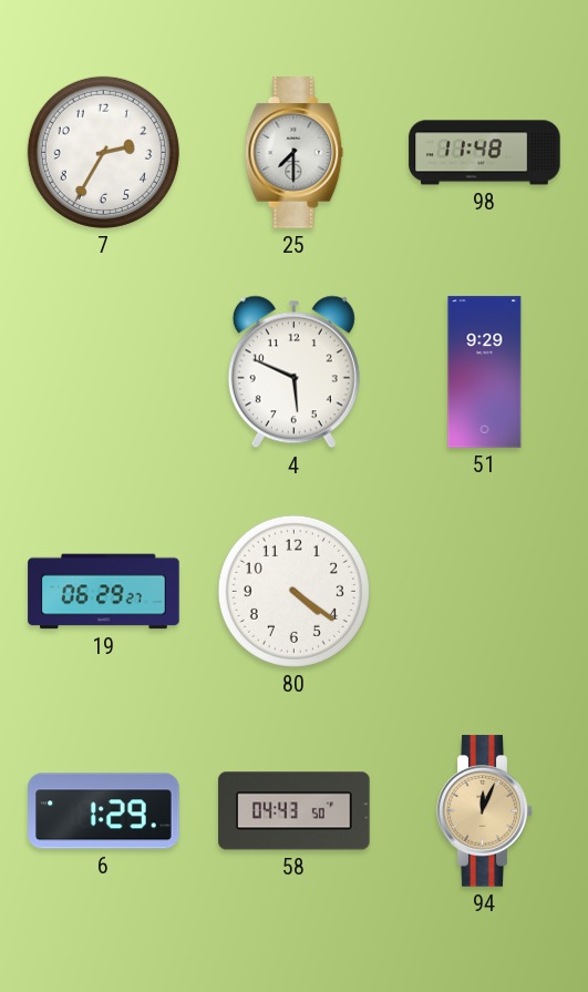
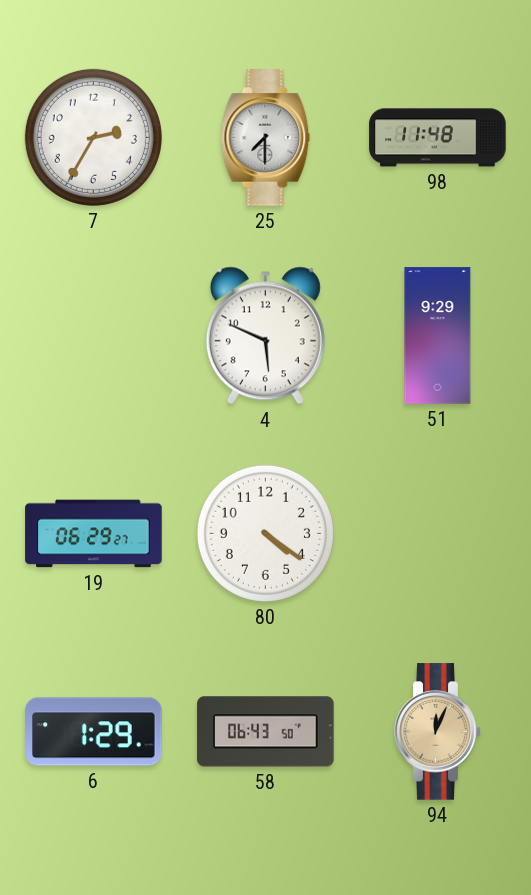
58: 04:43 -> 06:43
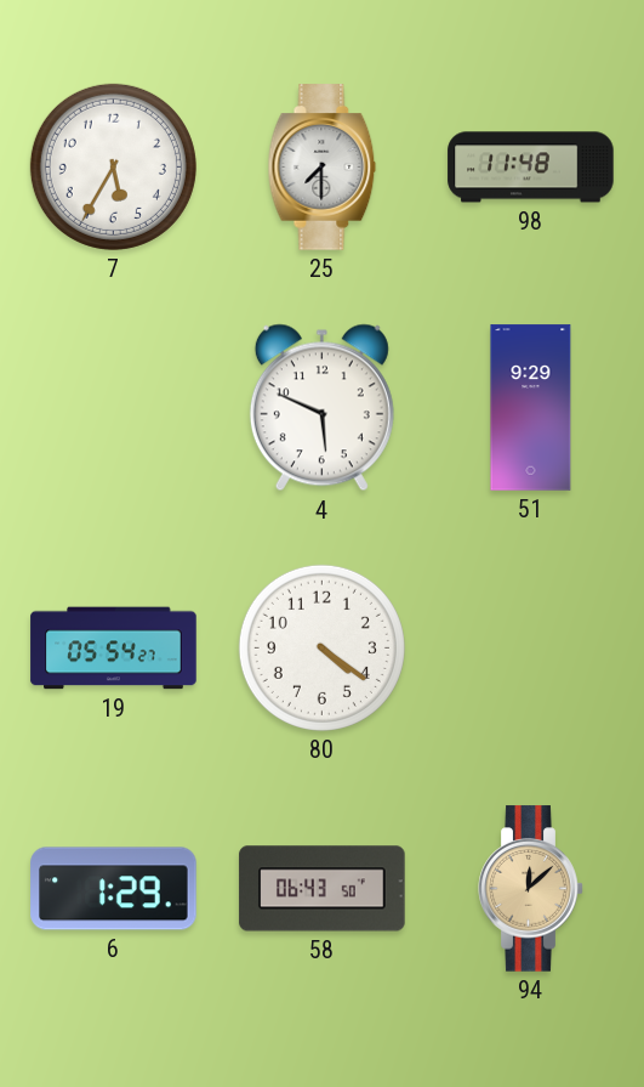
7: 2:35 -> 5:35
19: 06:29 -> 05:54
94: 12:04 -> 12:08
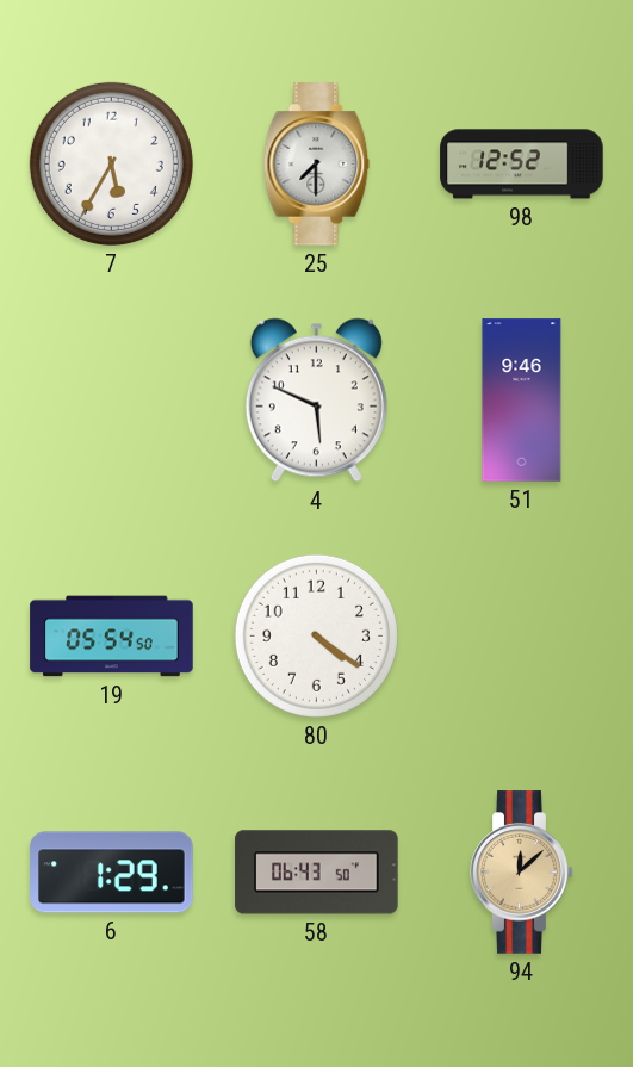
98: 11:48 -> 12:52
51: 9:29 -> 9:46
19: 05:54:27 -> 05:54:50
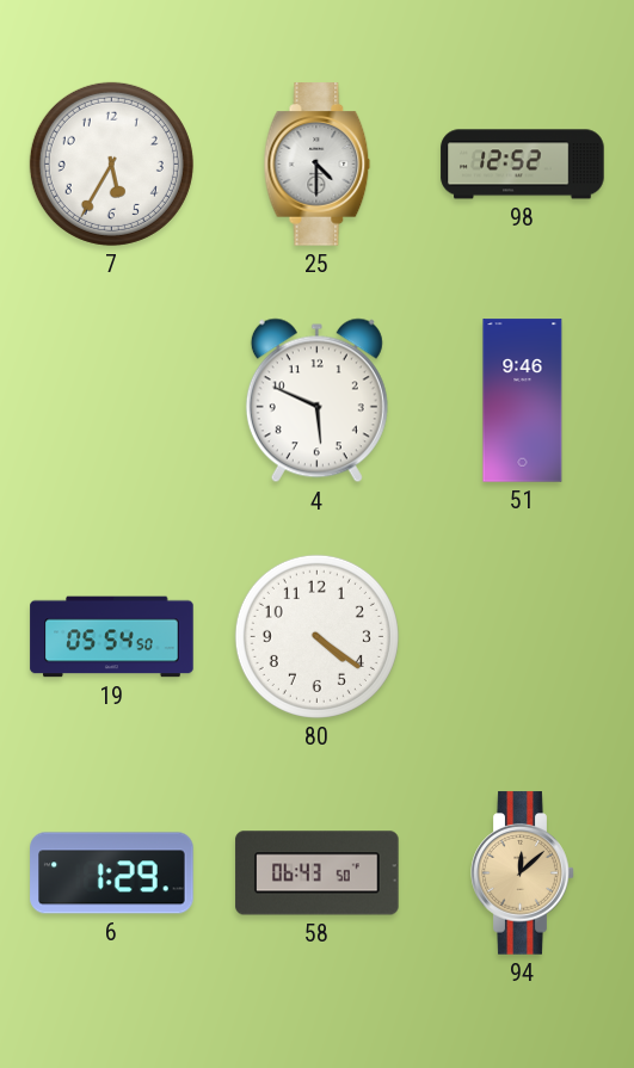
25: 7:30 -> 4:30
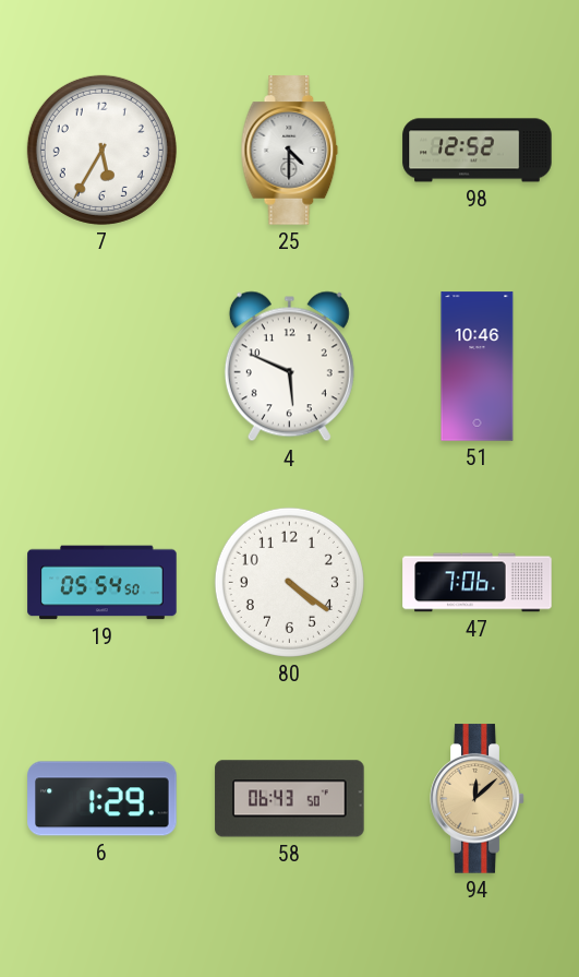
51: 9:46 -> 10:46
47: none -> 7:06
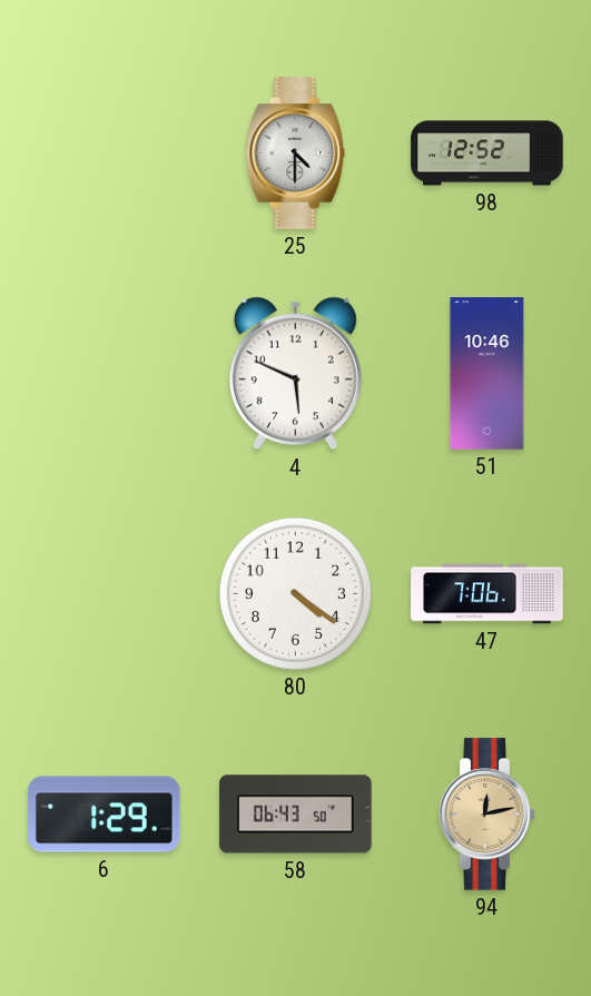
7: 5:35 -> none
19: 05:54 -> none
94: 12:08 -> 12:13
